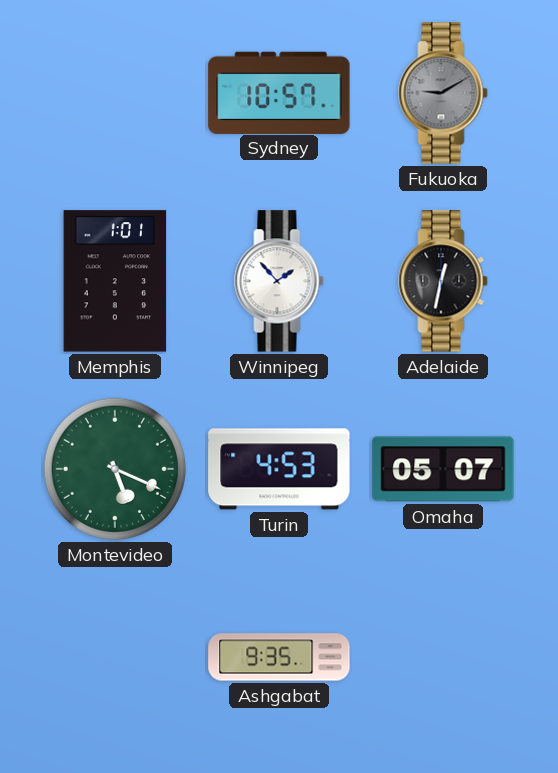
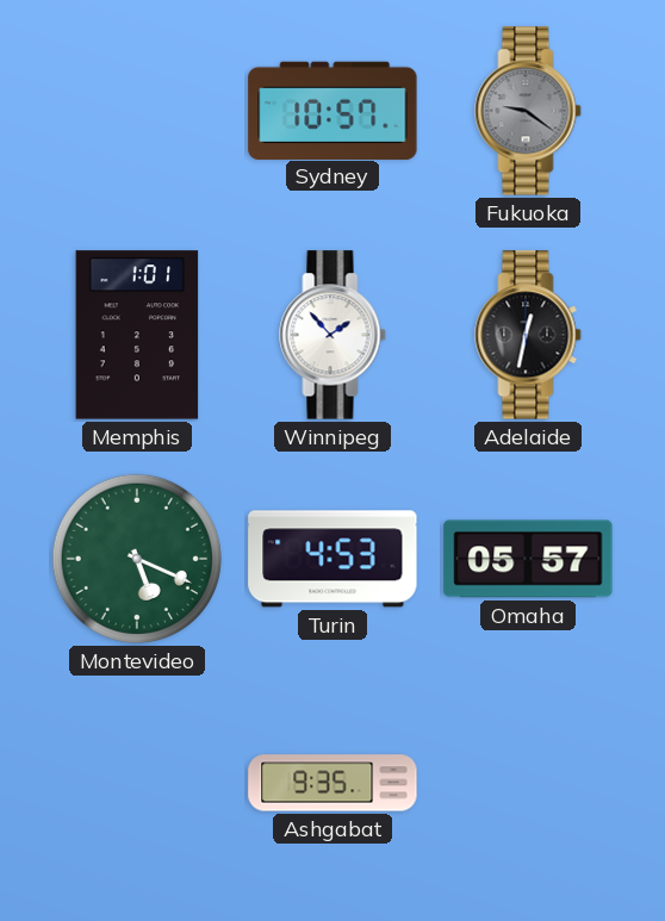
Fukuoka: 9:10 -> 9:21
Omaha: 05:07 -> 05:57
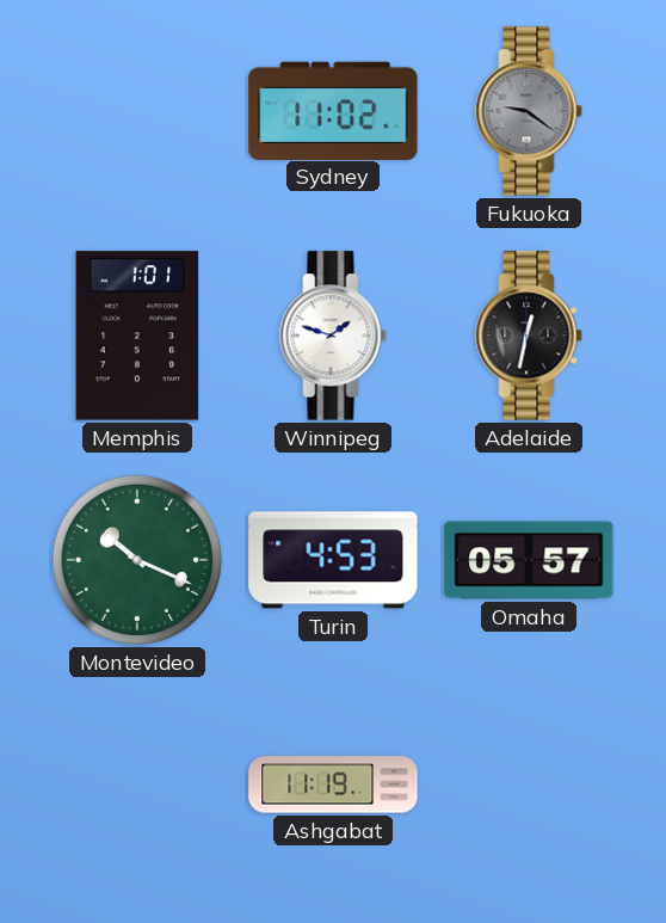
Sydney: 10:57 -> 11:02
Winnipeg: 1:53 -> 1:48
Montevideo: 5:19 -> 10:19
Ashgabat: 9:35 -> 11:19
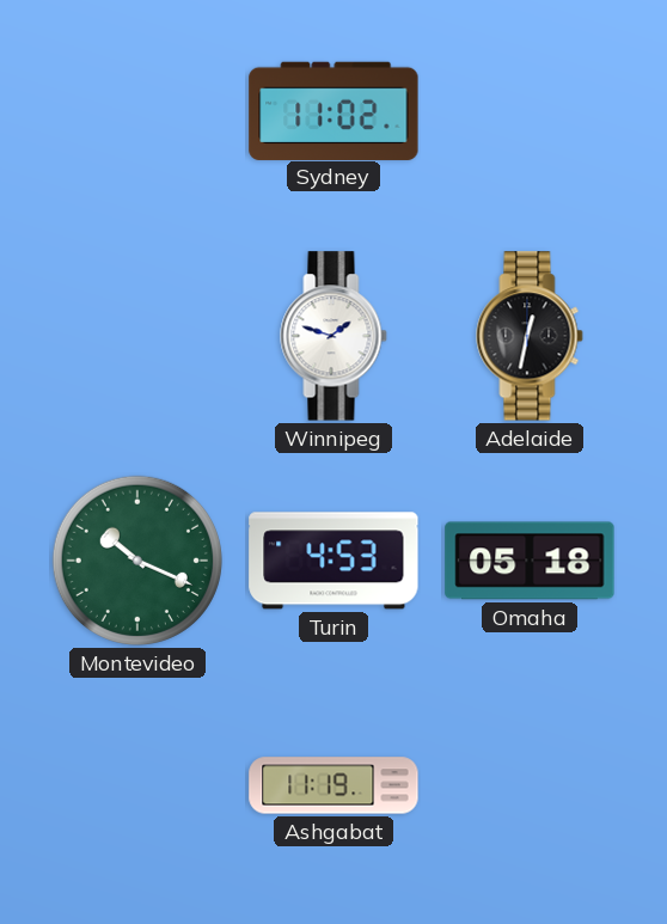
Fukuoka: 9:21 -> none
Memphis: 1:01 -> none
Omaha: 05:57 -> 05:18
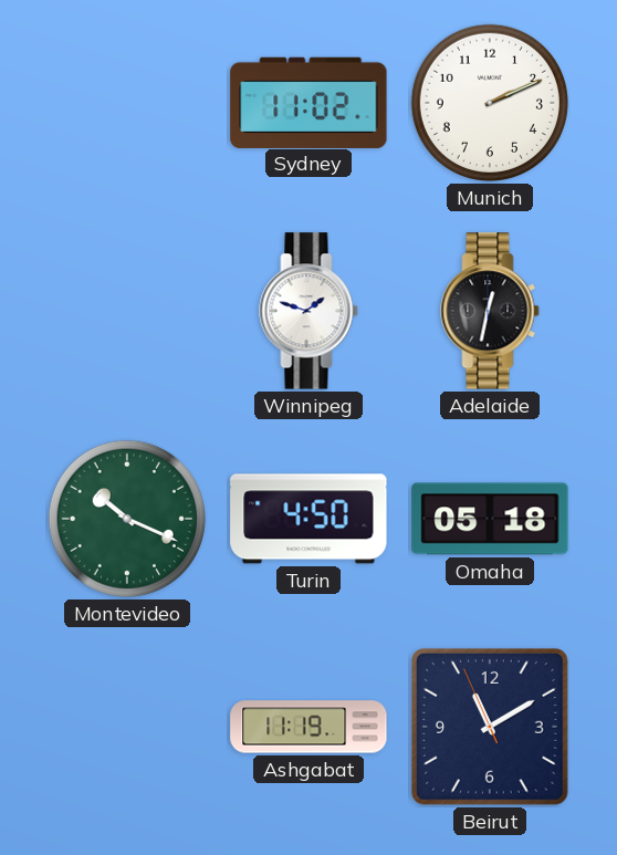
Munich: none -> 2:11
Turin: 4:53 -> 4:50
Beirut: none -> 11:09
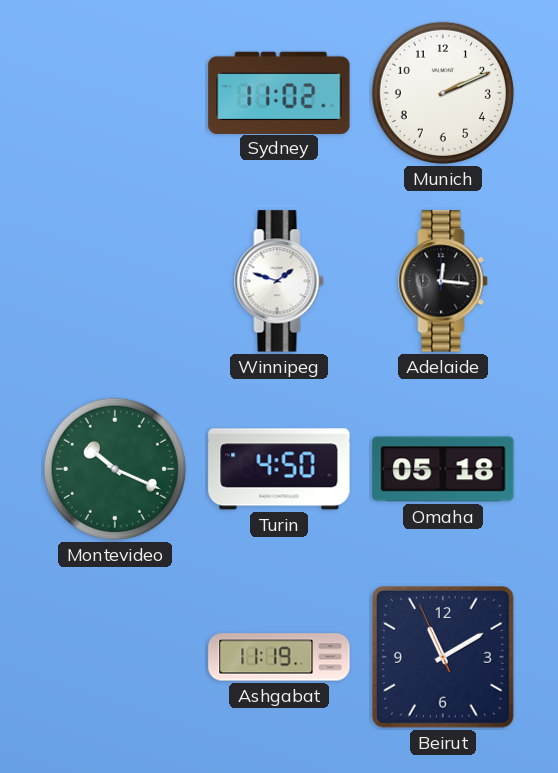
Adelaide: 12:32 -> 12:16
